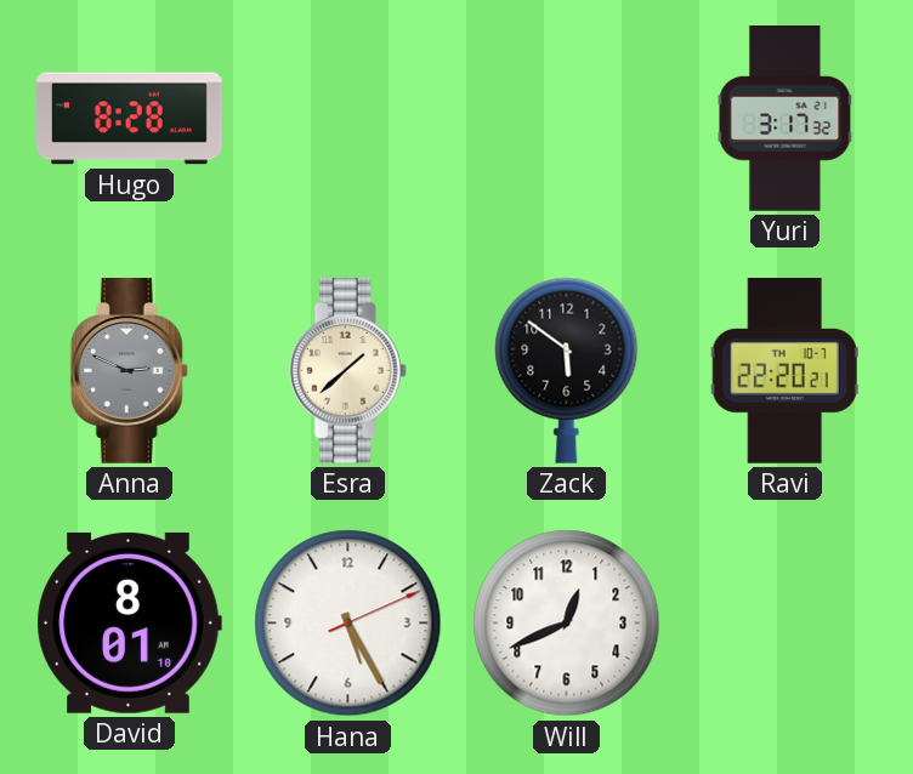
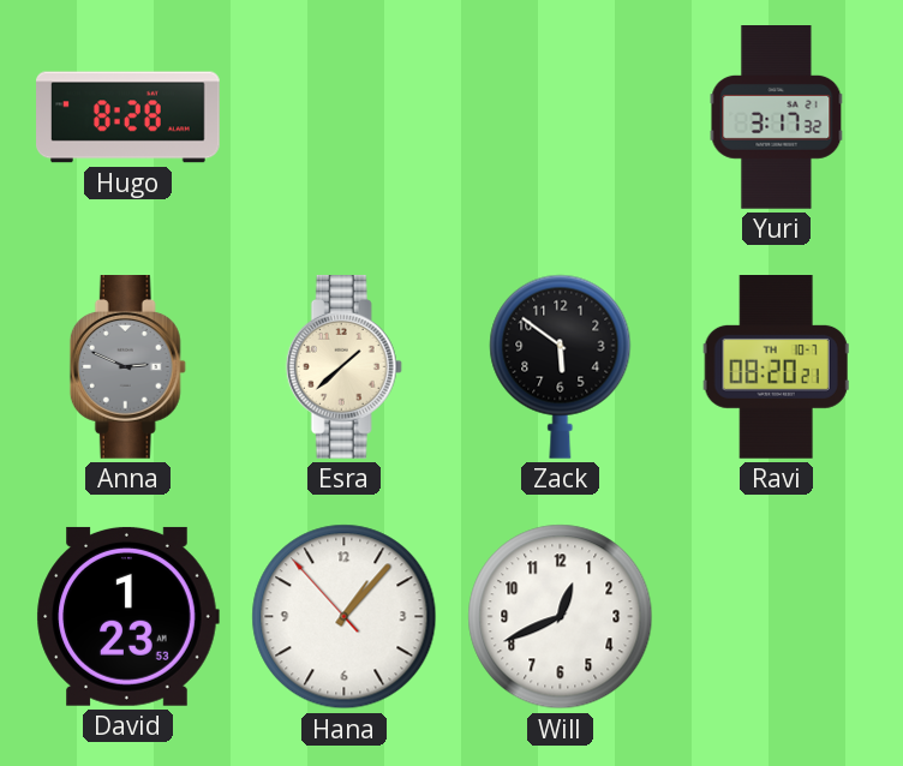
Ravi: 22:20 -> 08:20
David: 8:01 -> 1:23
Hana: 5:25 -> 1:06
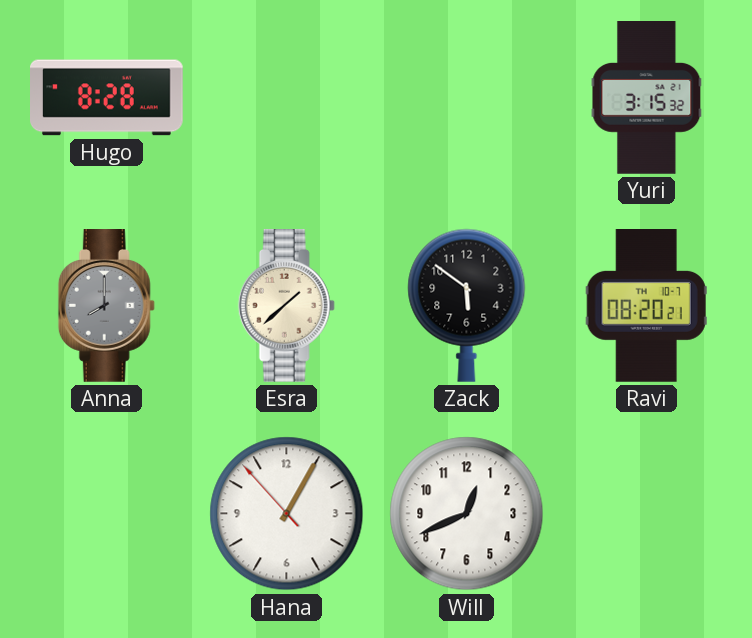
Yuri: 3:17 -> 3:15
Anna: 2:49 -> 8:00
David: 1:23 -> none
Hana: 1:06 -> 1:04
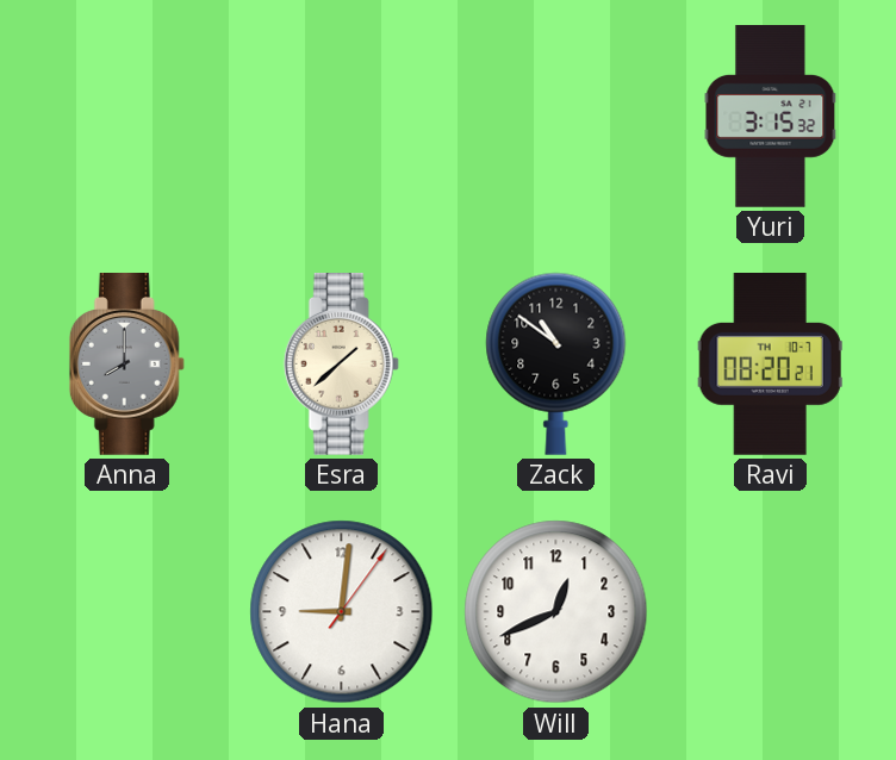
Hugo: 8:28 -> none
Zack: 5:51 -> 10:51
Hana: 1:04 -> 9:01
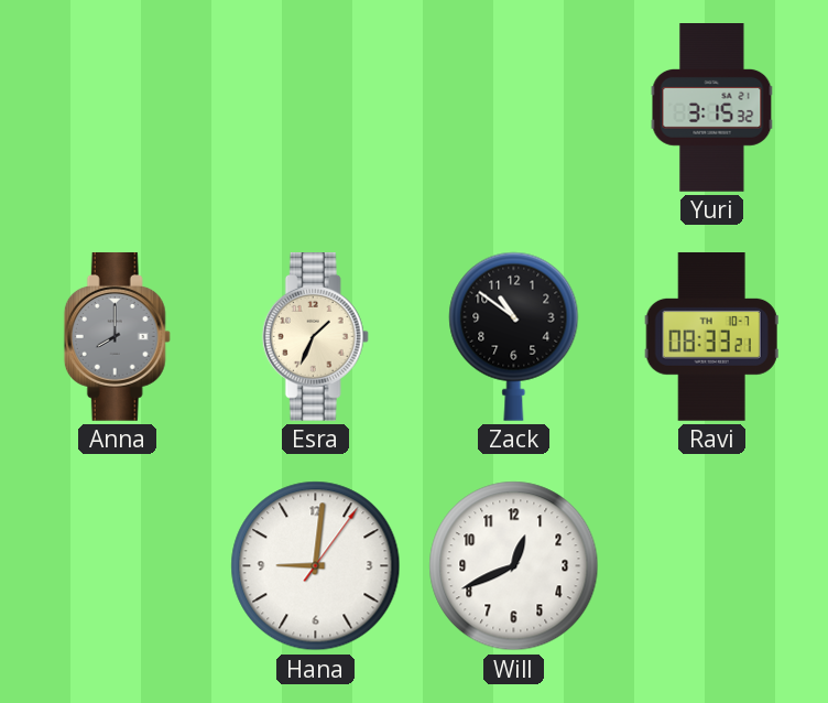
Esra: 1:38 -> 1:34
Ravi: 08:20 -> 08:33
